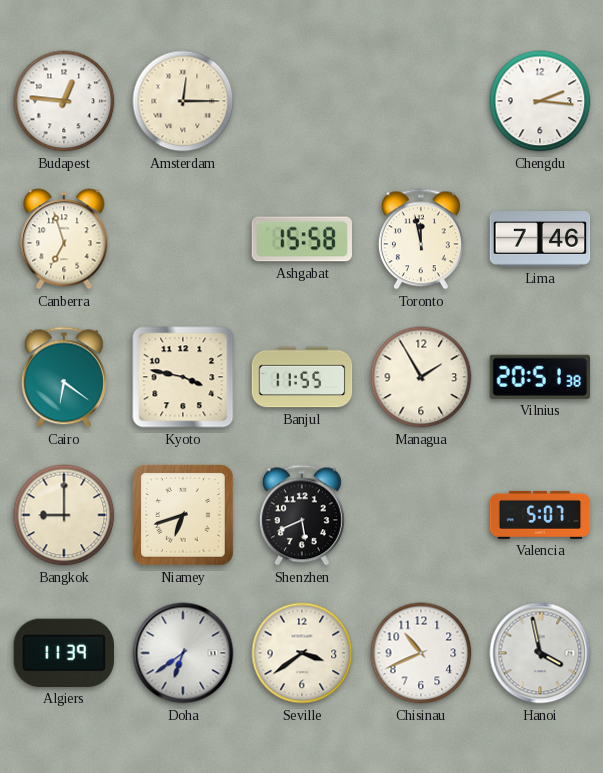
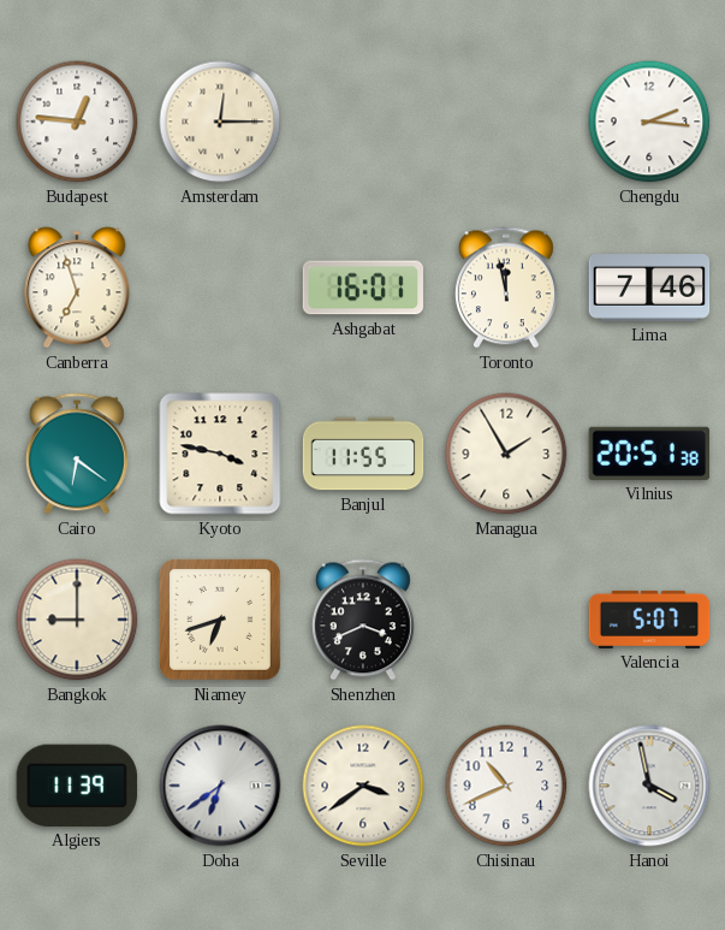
Ashgabat: 15:58 -> 16:01
Shenzhen: 5:41 -> 3:41
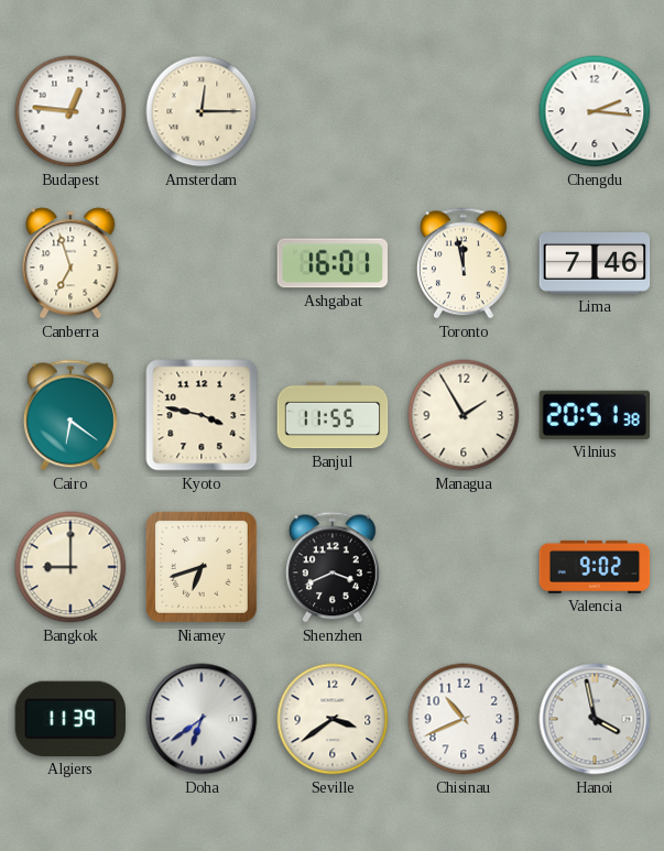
Valencia: 5:07 -> 9:02
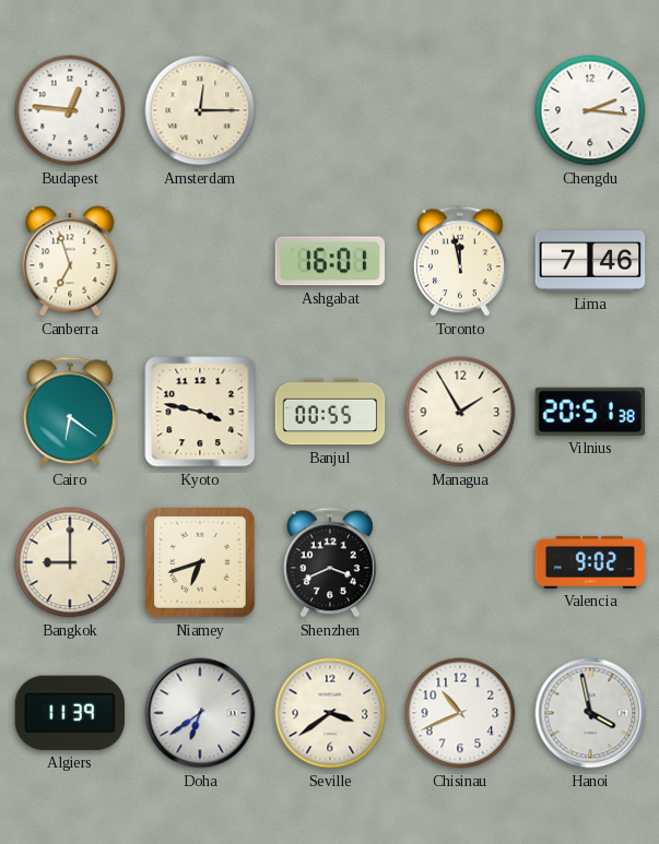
Banjul: 11:55 -> 00:55
